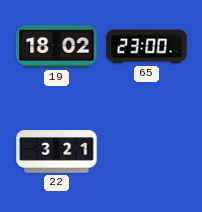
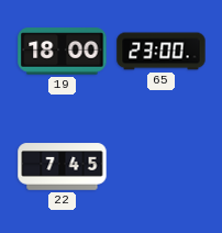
19: 18:02 -> 18:00
22: 3:21 -> 7:45
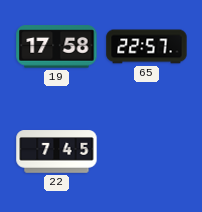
19: 18:00 -> 17:58
65: 23:00 -> 22:57
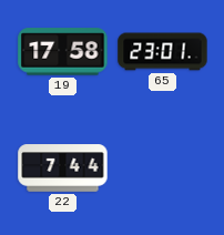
65: 22:57 -> 23:01
22: 7:45 -> 7:44
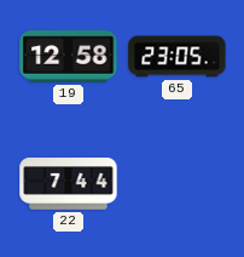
19: 17:58 -> 12:58
65: 23:01 -> 23:05
